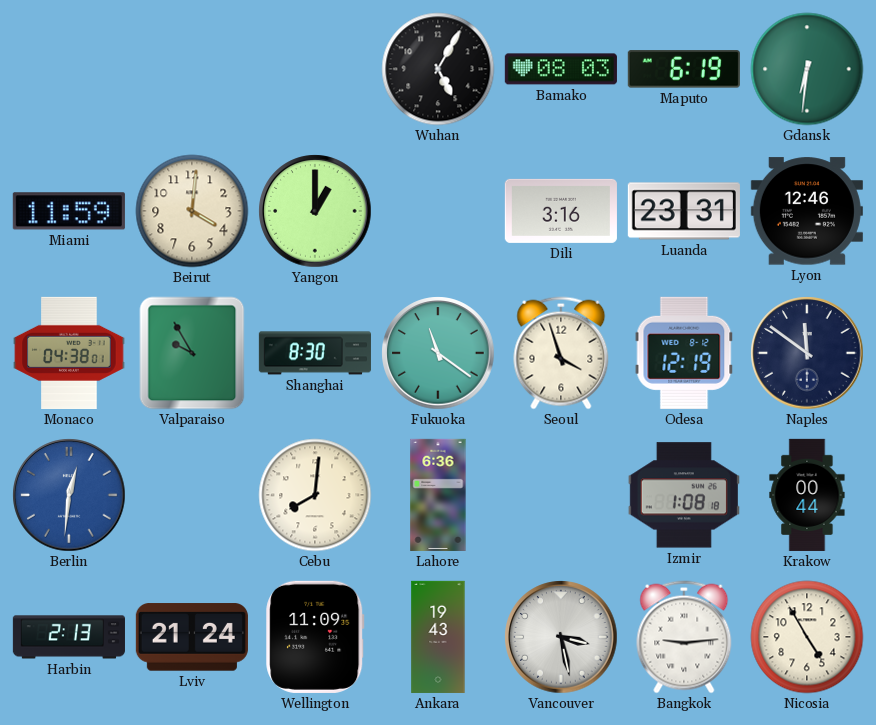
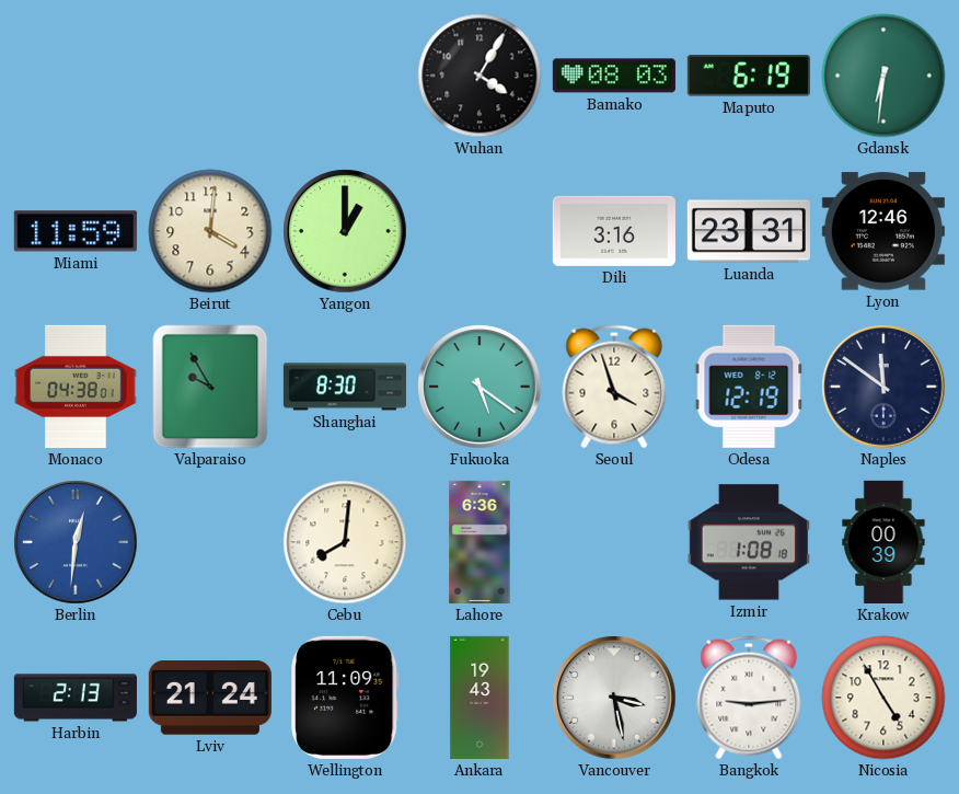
Wuhan: 5:05 -> 4:05
Fukuoka: 11:21 -> 5:21
Krakow: 00:44 -> 00:39
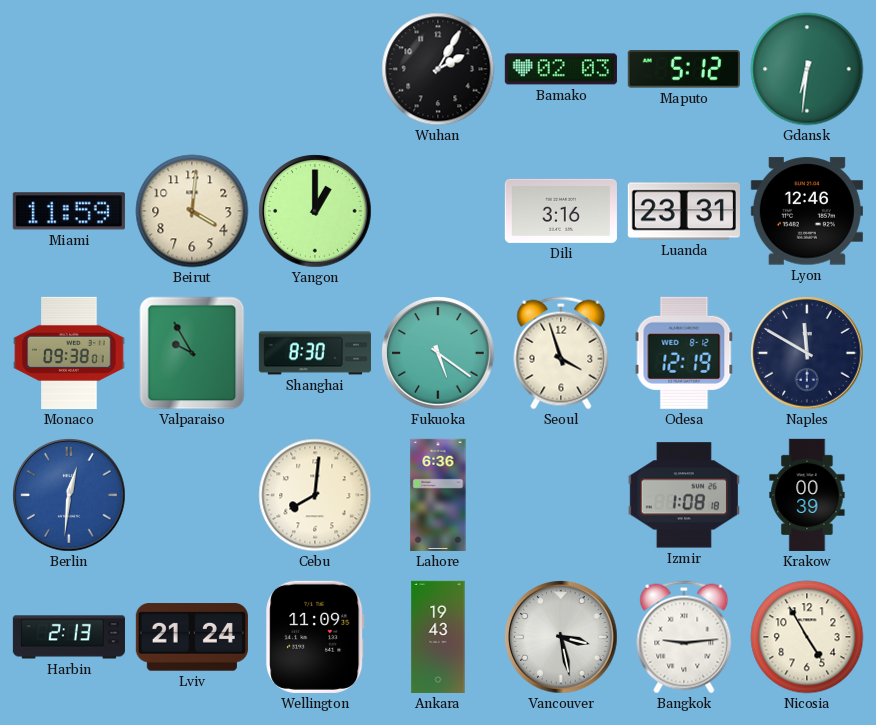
Wuhan: 4:05 -> 2:05
Bamako: 08:03 -> 02:03
Maputo: 6:19 -> 5:12
Monaco: 04:38 -> 09:38
Naples: 11:51 -> 11:50
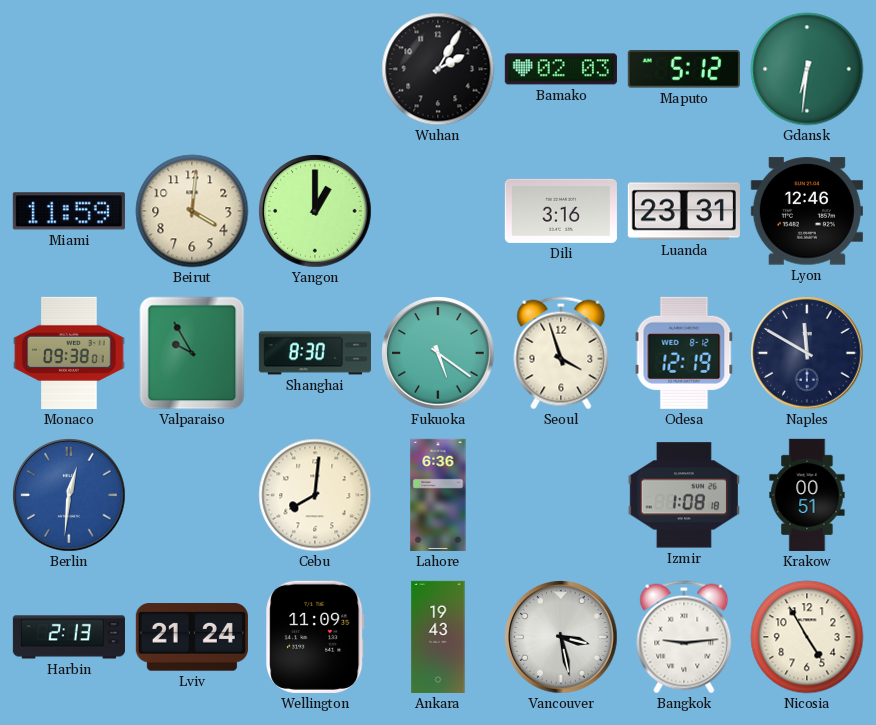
Krakow: 00:39 -> 00:51
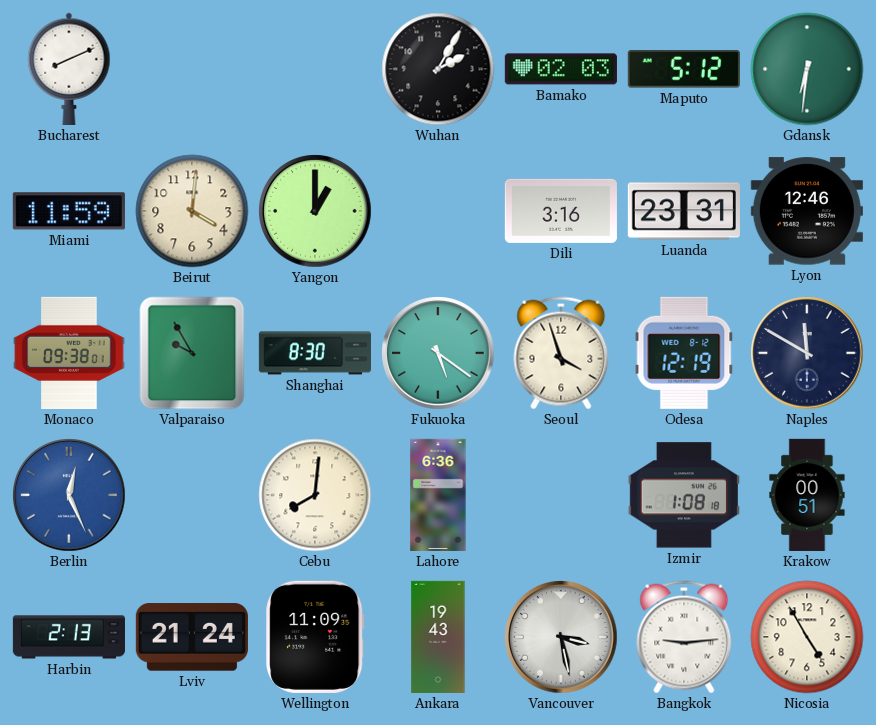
Bucharest: none -> 8:11
Berlin: 12:31 -> 12:26
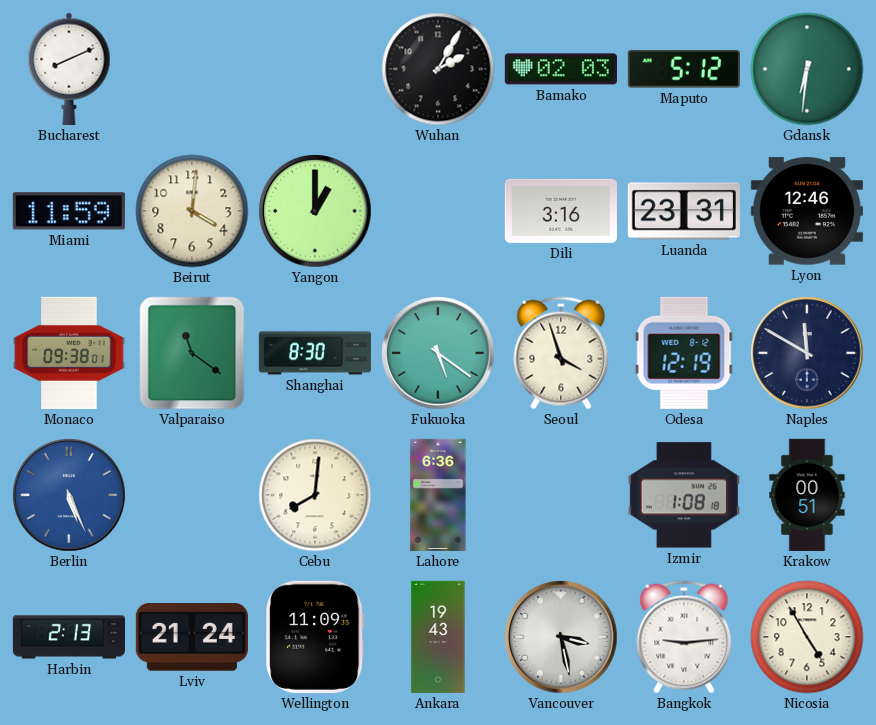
Valparaiso: 9:55 -> 11:21
Berlin: 12:26 -> 5:26
